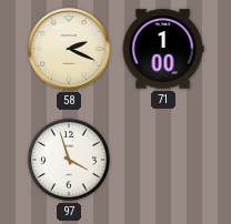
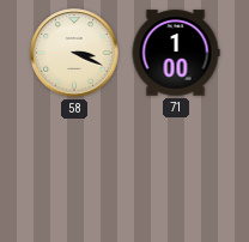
58: 2:19 -> 3:19
97: 3:57 -> none
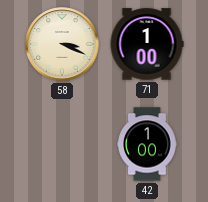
42: none -> 1:00
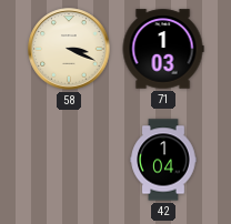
71: 1:00 -> 1:03
42: 1:00 -> 1:04
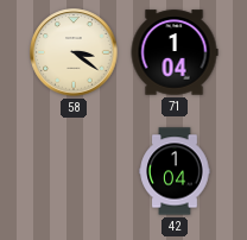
58: 3:19 -> 3:21
71: 1:03 -> 1:04
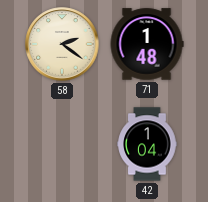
58: 3:21 -> 2:21
71: 1:04 -> 1:48
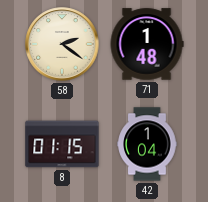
8: none -> 01:15
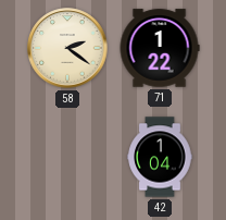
71: 1:48 -> 1:22
8: 01:15 -> none
